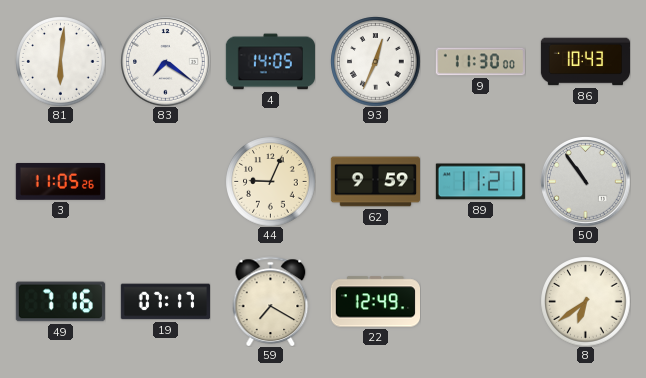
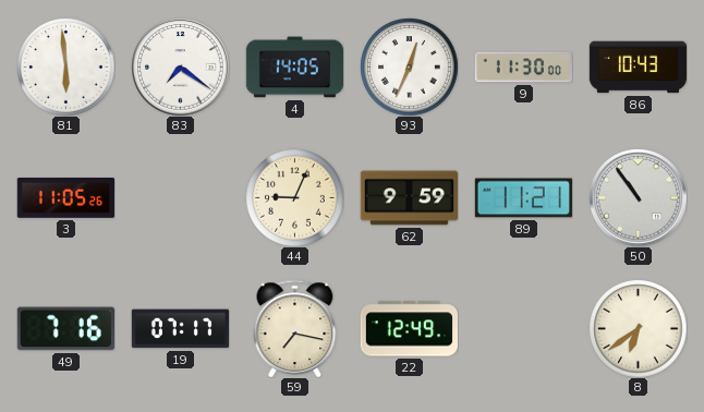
81: 6:01 -> 5:59
59: 7:20 -> 7:17
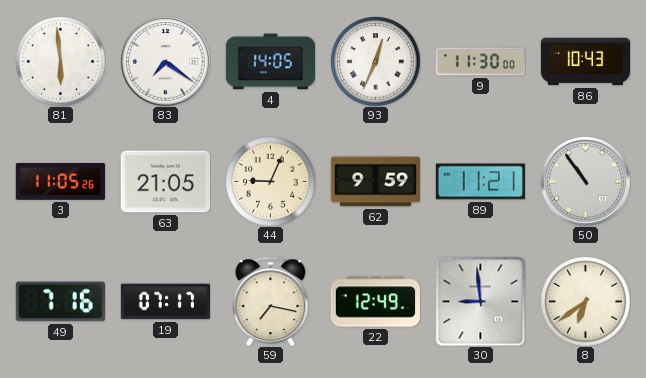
63: none -> 21:05
30: none -> 8:59
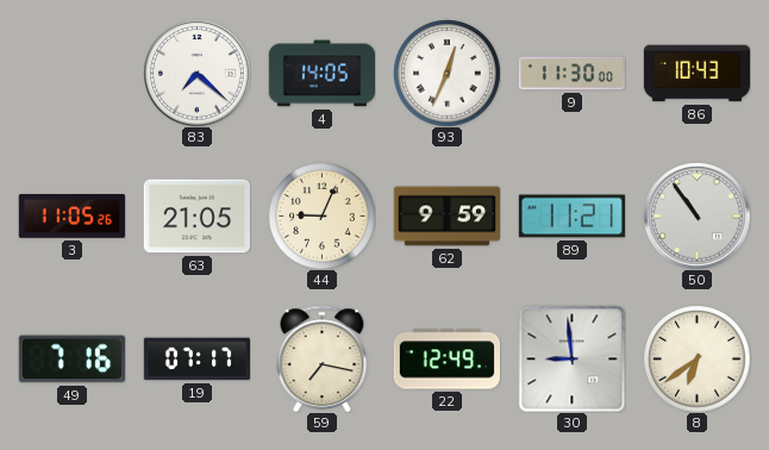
81: 5:59 -> none
83: 7:21 -> 7:22
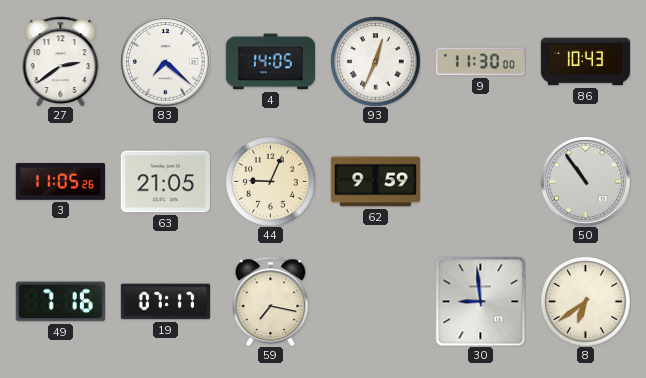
27: none -> 2:39
89: 11:21 -> none
22: 12:49 -> none
